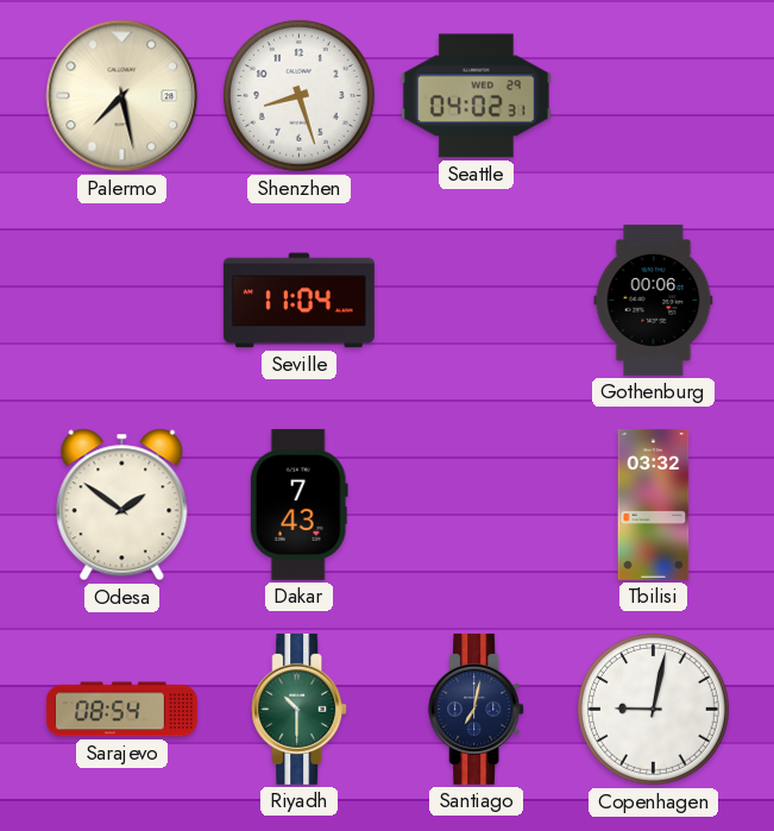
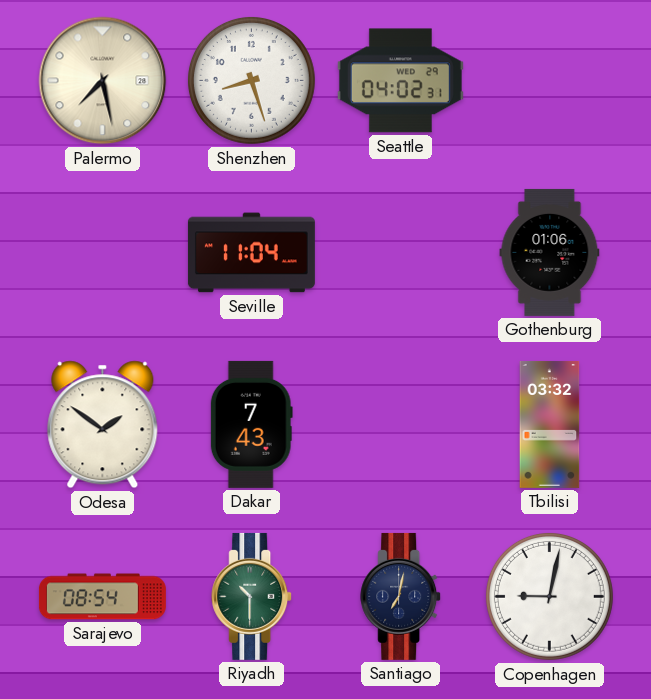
Gothenburg: 00:06 -> 01:06
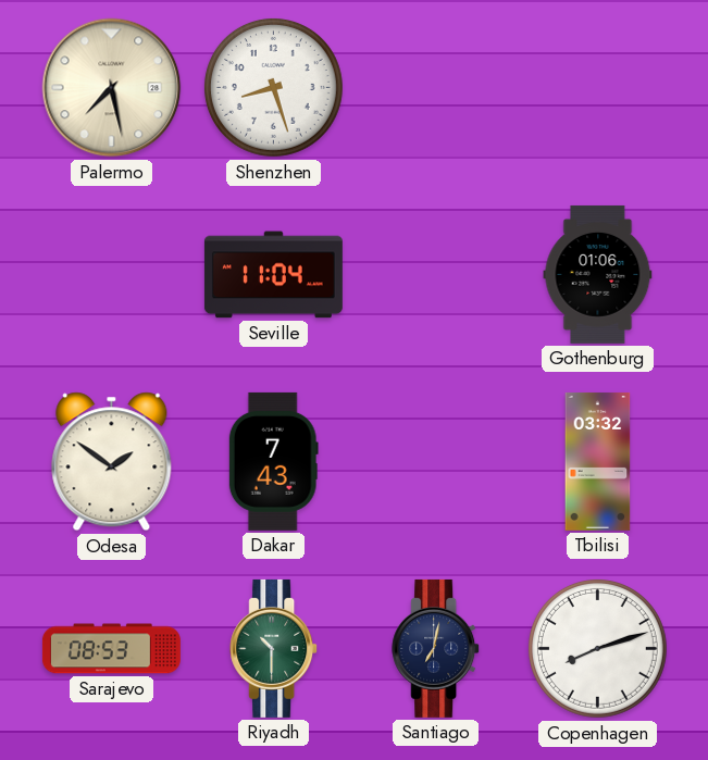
Seattle: 04:02 -> none
Sarajevo: 08:54 -> 08:53
Copenhagen: 9:02 -> 8:12
